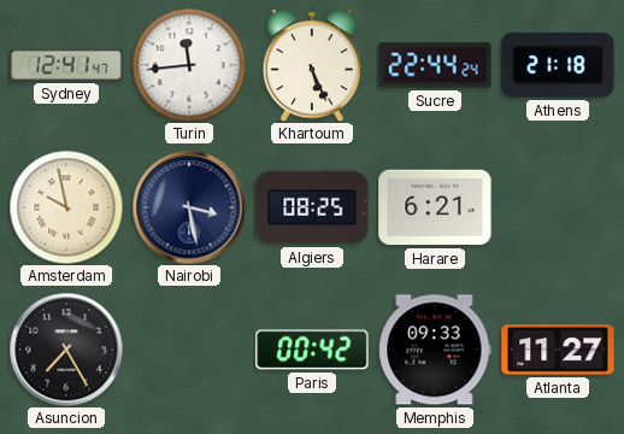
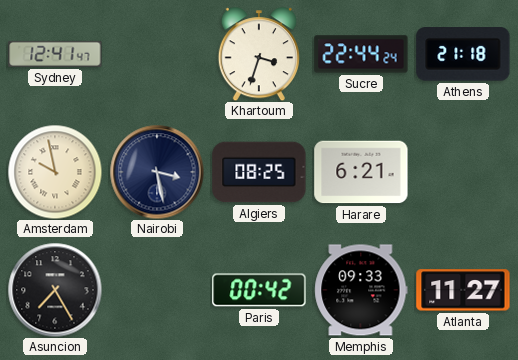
Turin: 11:44 -> none
Khartoum: 5:26 -> 3:33
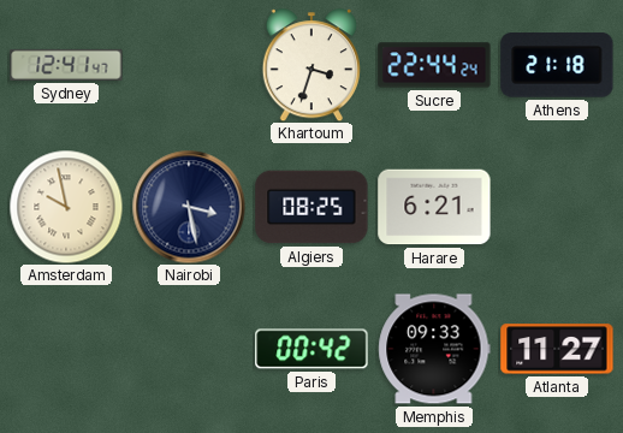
Asuncion: 7:25 -> none
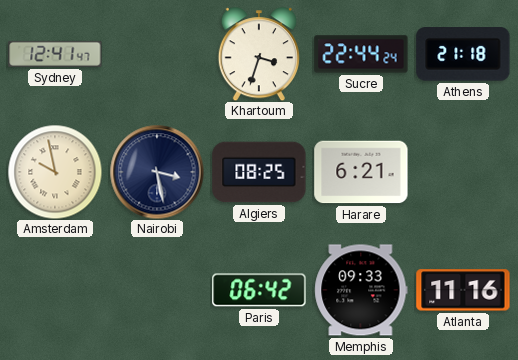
Paris: 00:42 -> 06:42
Atlanta: 11:27 -> 11:16
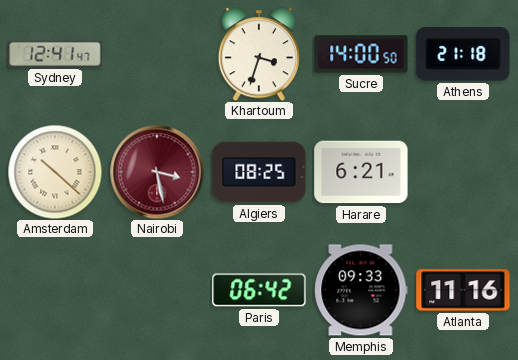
Sucre: 22:44 -> 14:00
Amsterdam: 9:58 -> 10:22
Nairobi dial: navy -> burgundy
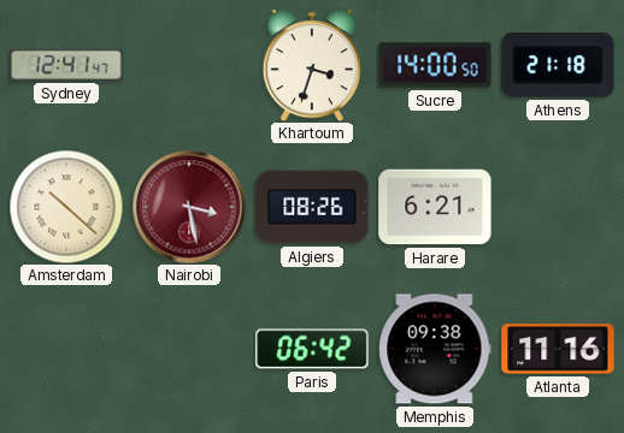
Algiers: 08:25 -> 08:26
Memphis: 09:33 -> 09:38
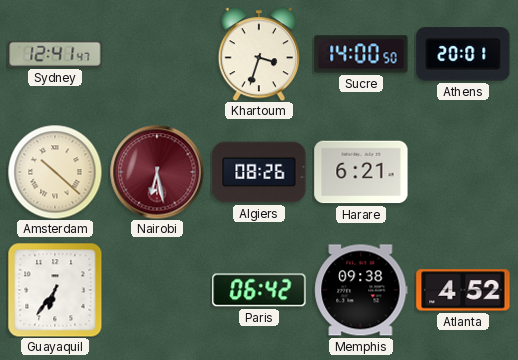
Athens: 21:18 -> 20:01
Nairobi: 3:28 -> 6:28
Guayaquil: none -> 6:36
Atlanta: 11:16 -> 4:52
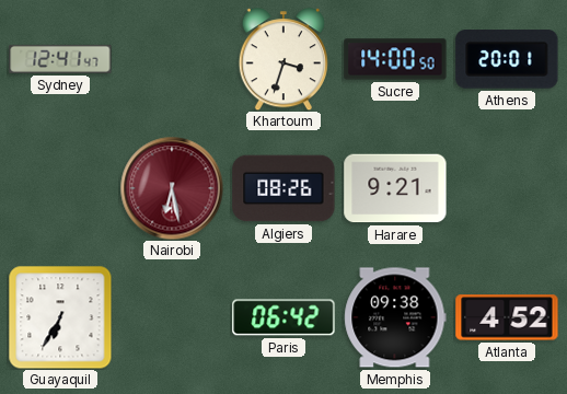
Amsterdam: 10:22 -> none
Harare: 6:21 -> 9:21
Guayaquil: 6:36 -> 6:35
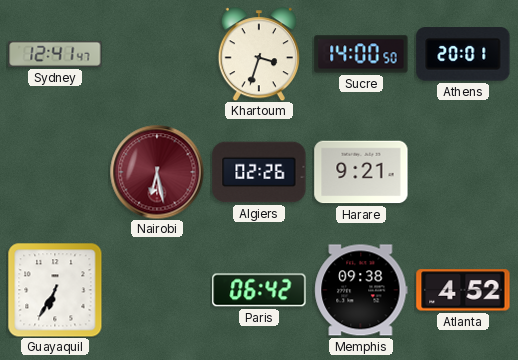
Algiers: 08:26 -> 02:26
